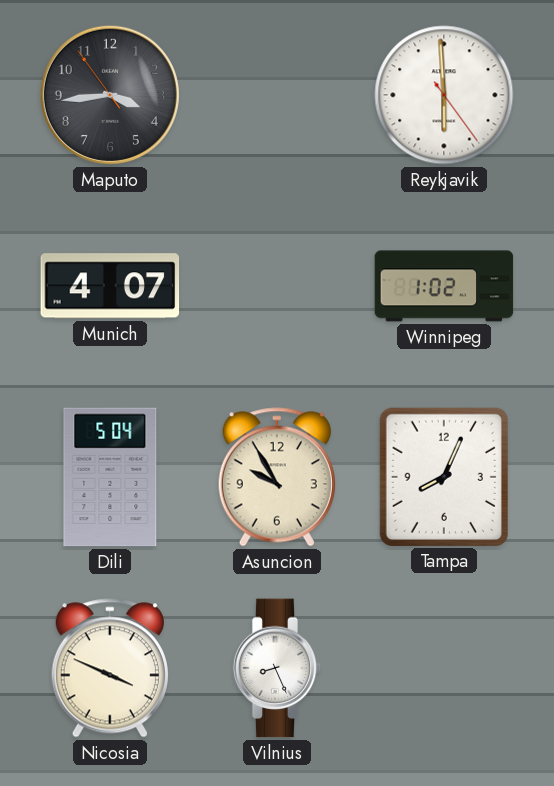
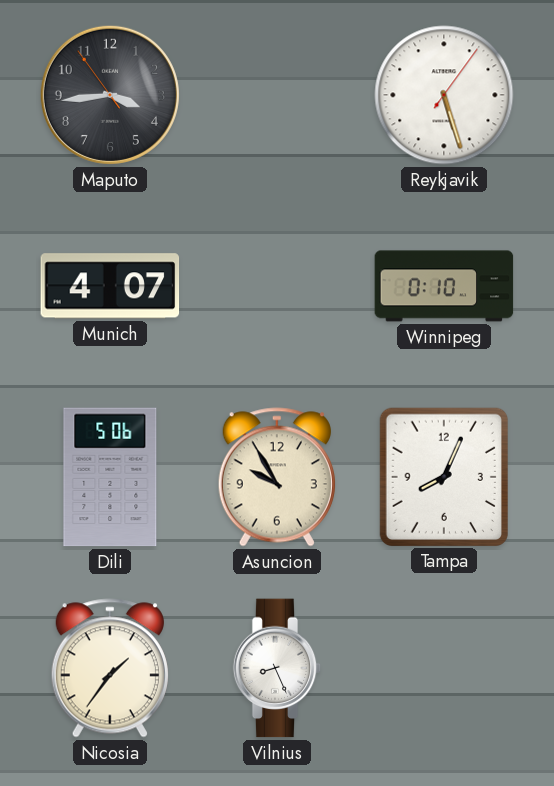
Reykjavik: 5:59 -> 5:27
Winnipeg: 1:02 -> 0:10
Dili: 5:04 -> 5:06
Nicosia: 3:49 -> 1:36
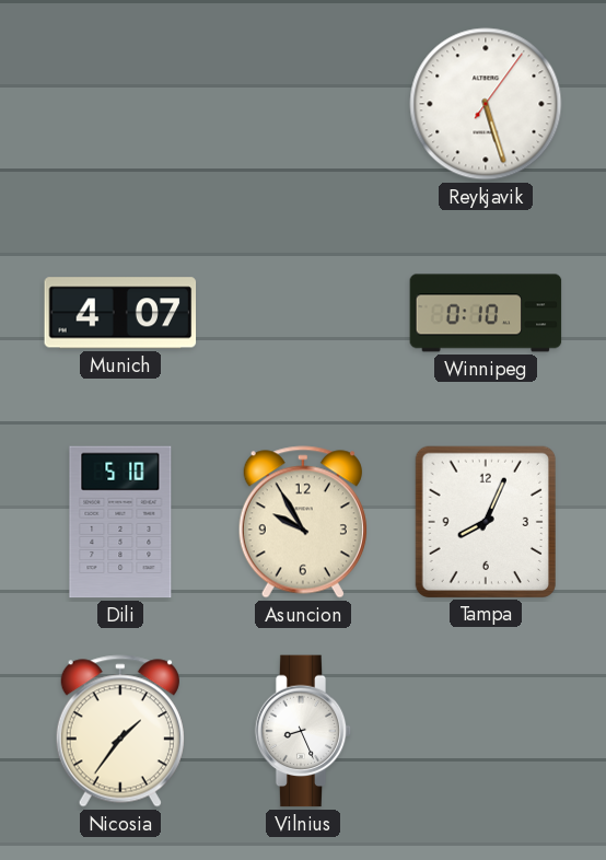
Maputo: 3:43 -> none
Dili: 5:06 -> 5:10
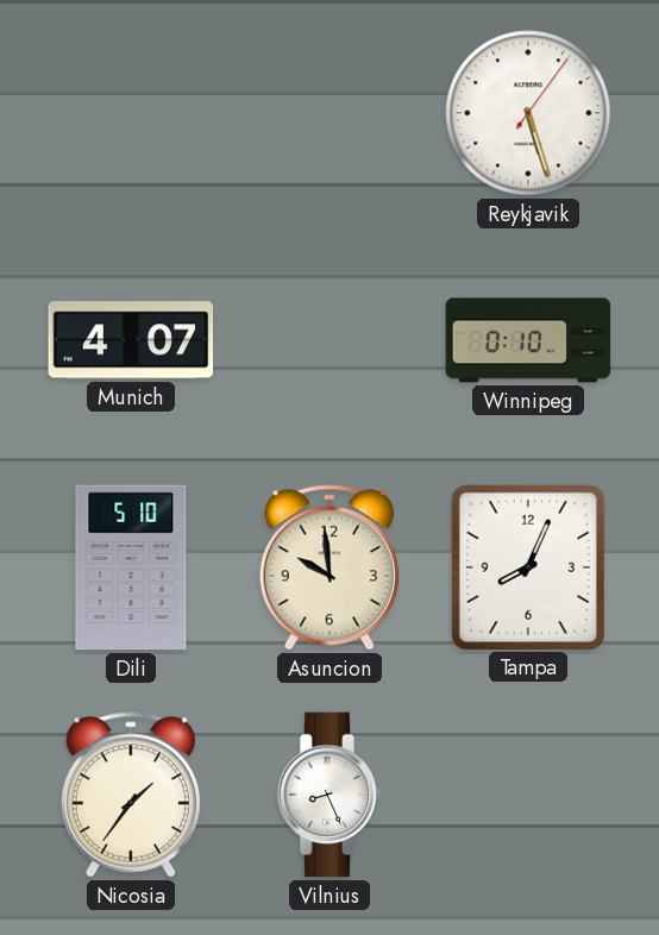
Asuncion: 9:55 -> 9:59
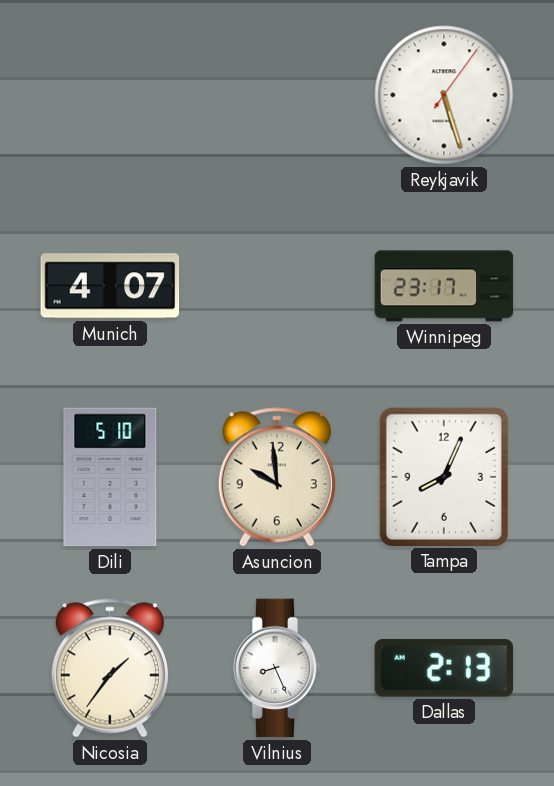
Winnipeg: 0:10 -> 23:17
Dallas: none -> 2:13
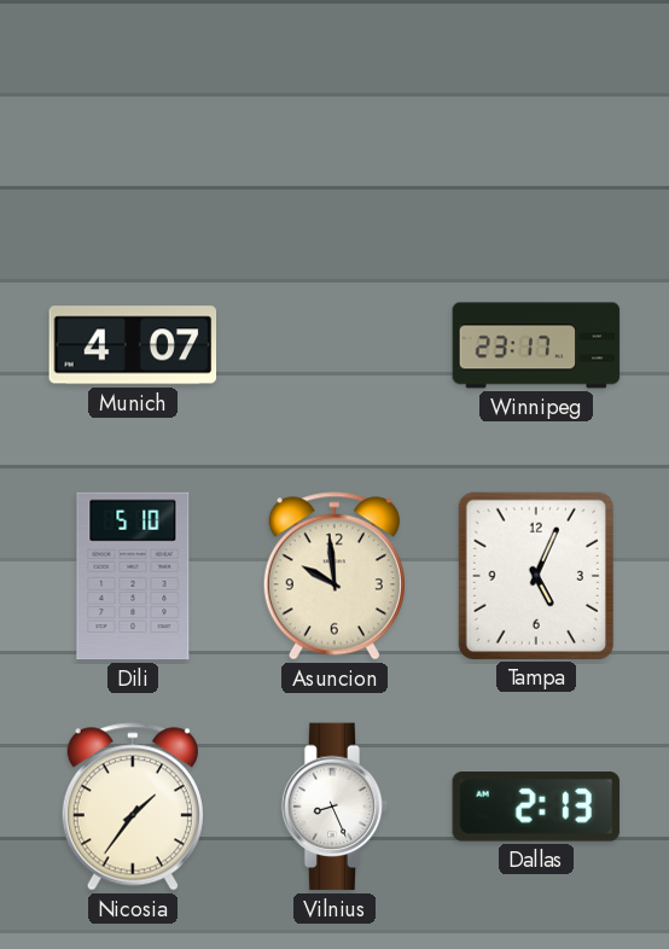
Reykjavik: 5:27 -> none
Tampa: 8:04 -> 5:04
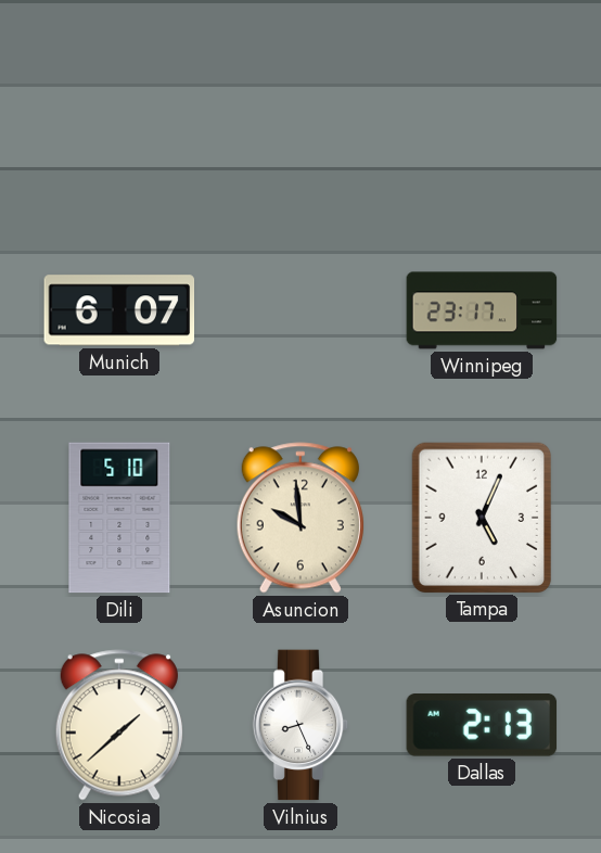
Munich: 4:07 -> 6:07
Nicosia: 1:36 -> 1:38
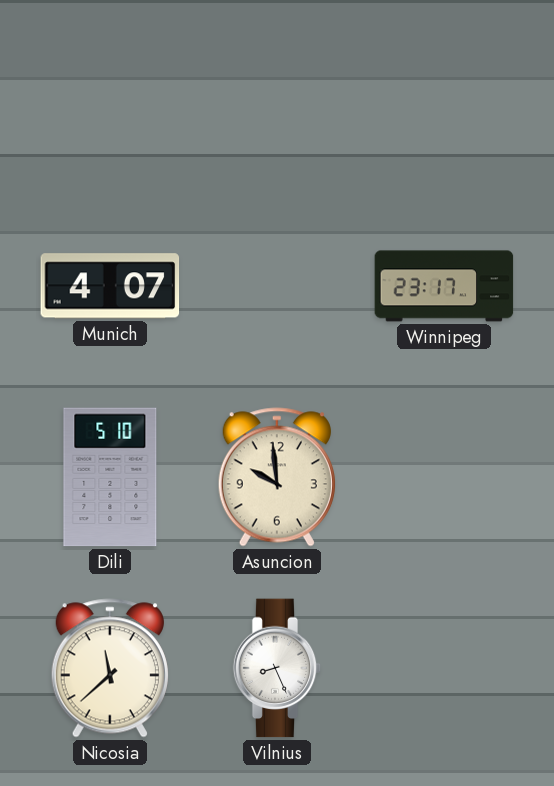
Munich: 6:07 -> 4:07
Tampa: 5:04 -> none
Nicosia: 1:38 -> 11:38
Dallas: 2:13 -> none
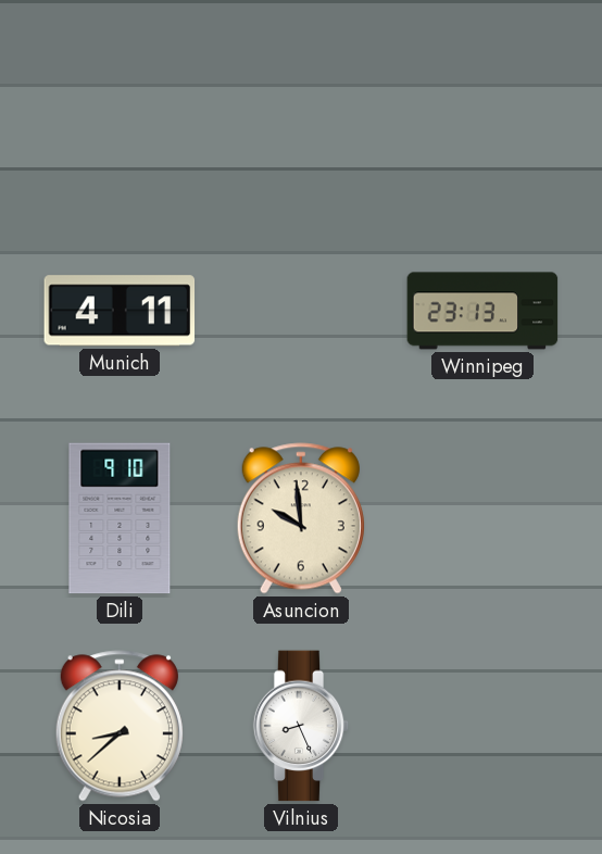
Munich: 4:07 -> 4:11
Winnipeg: 23:17 -> 23:13
Dili: 5:10 -> 9:10
Nicosia: 11:38 -> 8:38
